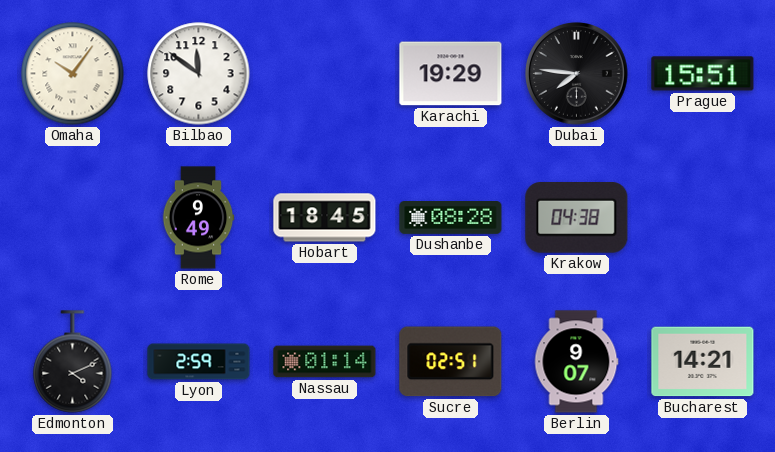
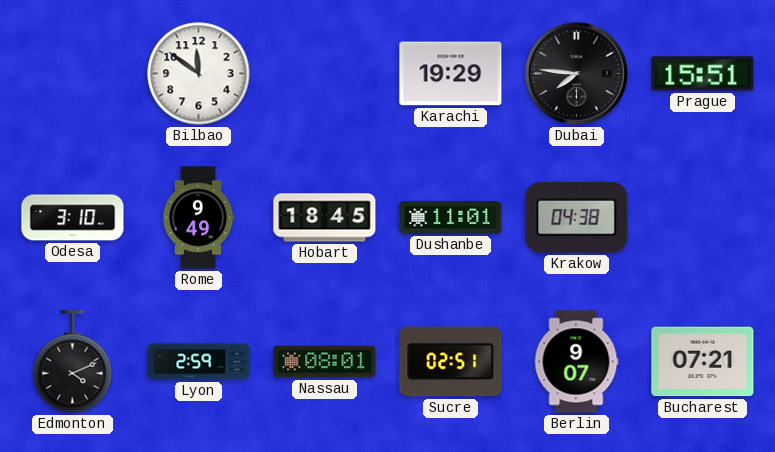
Omaha: 10:06 -> none
Odesa: none -> 3:10
Dushanbe: 08:28 -> 11:01
Nassau: 01:14 -> 08:01
Bucharest: 14:21 -> 07:21
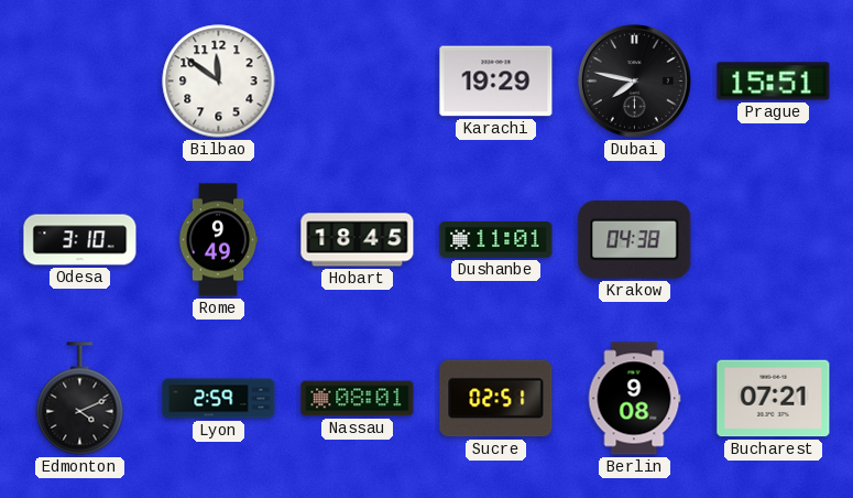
Dubai: 7:46 -> 7:47
Berlin: 9:07 -> 9:08
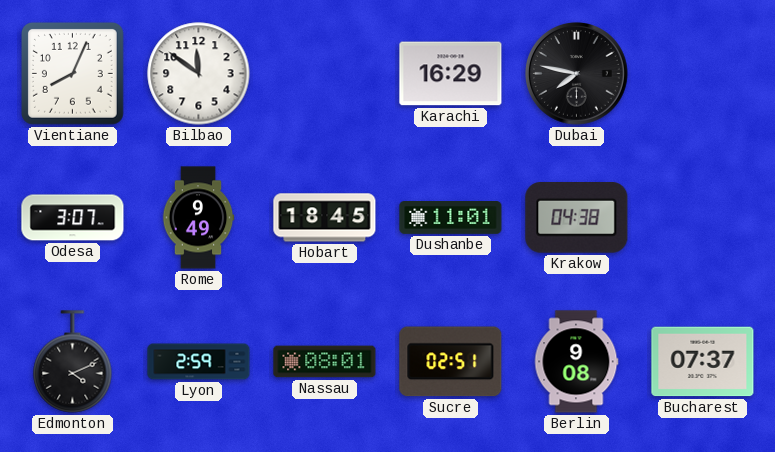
Vientiane: none -> 8:04
Karachi: 19:29 -> 16:29
Prague: 15:51 -> none
Odesa: 3:10 -> 3:07
Bucharest: 07:21 -> 07:37
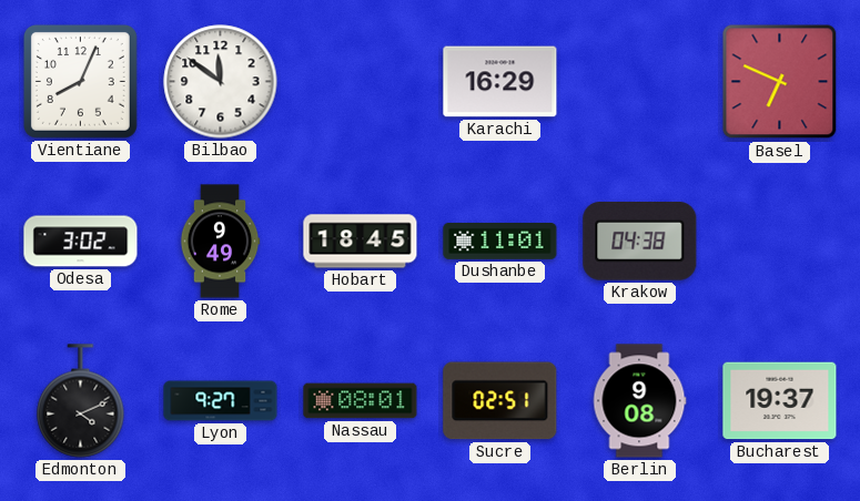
Dubai: 7:47 -> none
Basel: none -> 6:49
Odesa: 3:07 -> 3:02
Lyon: 2:59 -> 9:27
Bucharest: 07:37 -> 19:37
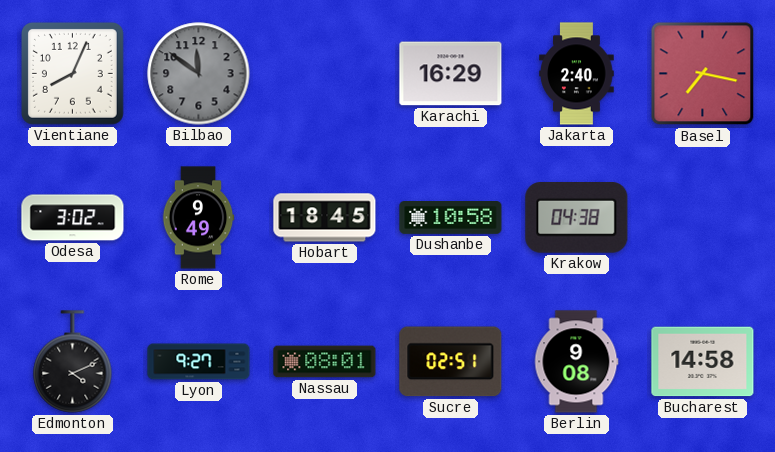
Bilbao dial: white -> grey
Jakarta: none -> 2:40
Basel: 6:49 -> 7:17
Dushanbe: 11:01 -> 10:58
Bucharest: 19:37 -> 14:58
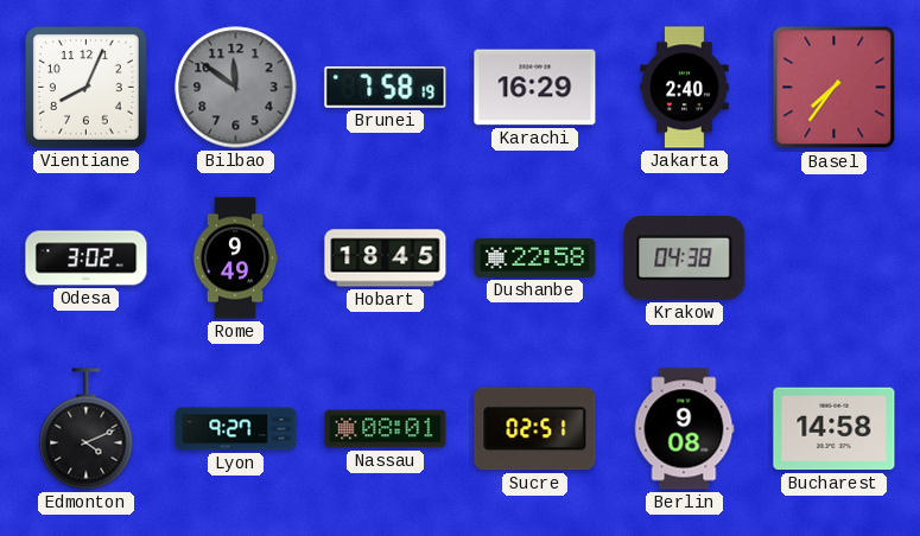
Brunei: none -> 7:58
Basel: 7:17 -> 7:36
Dushanbe: 10:58 -> 22:58
